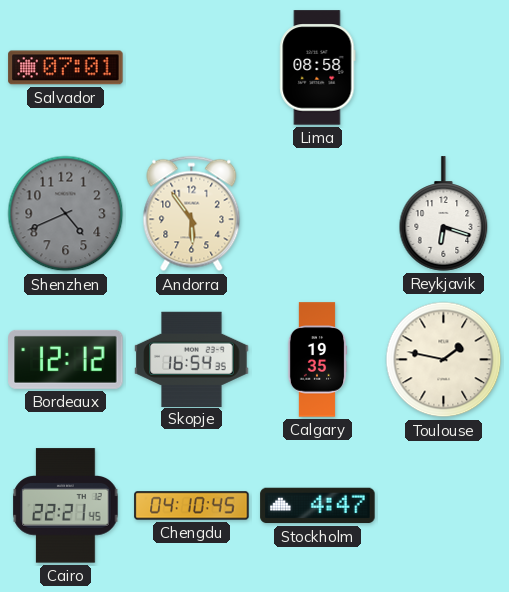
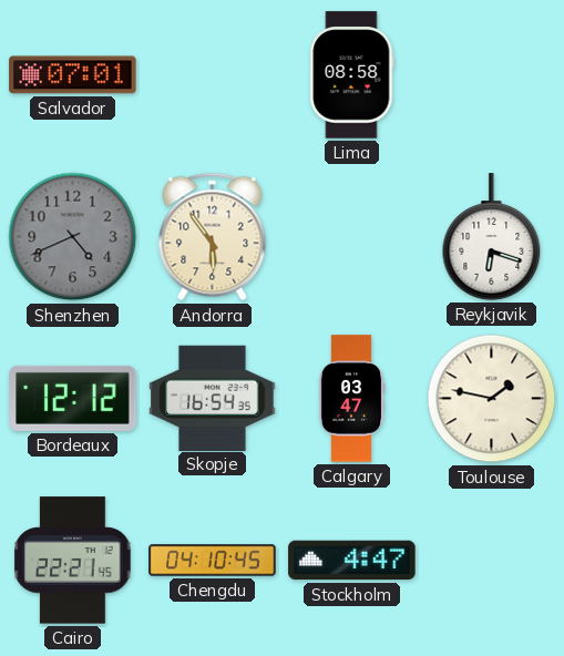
Calgary: 19:35 -> 03:47
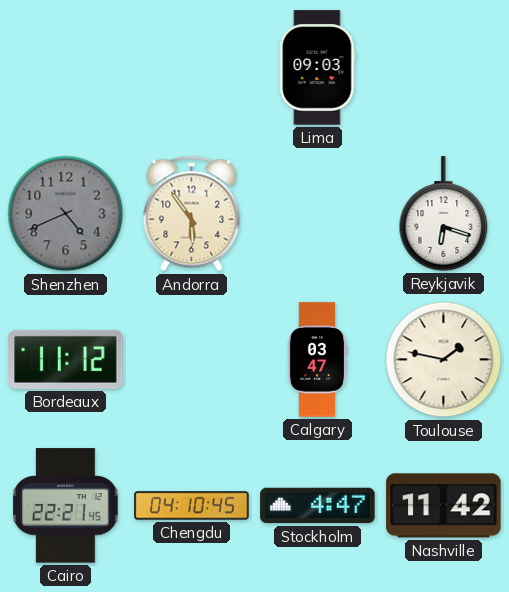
Salvador: 07:01 -> none
Lima: 08:58 -> 09:03
Bordeaux: 12:12 -> 11:12
Skopje: 16:54 -> none
Nashville: none -> 11:42
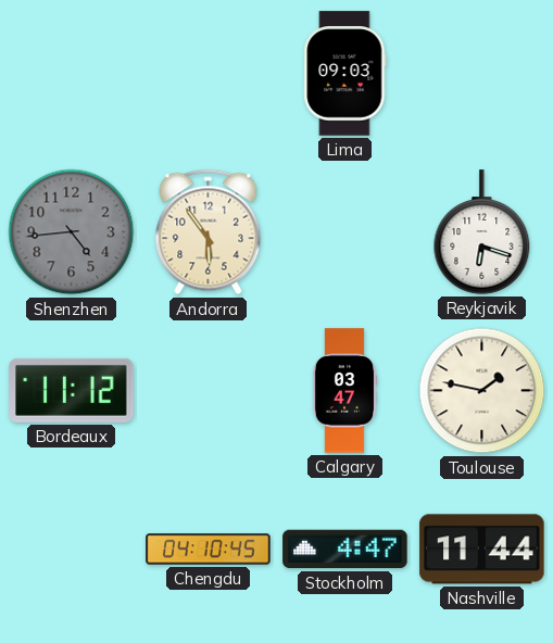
Shenzhen: 4:41 -> 4:44
Cairo: 22:21 -> none
Nashville: 11:42 -> 11:44
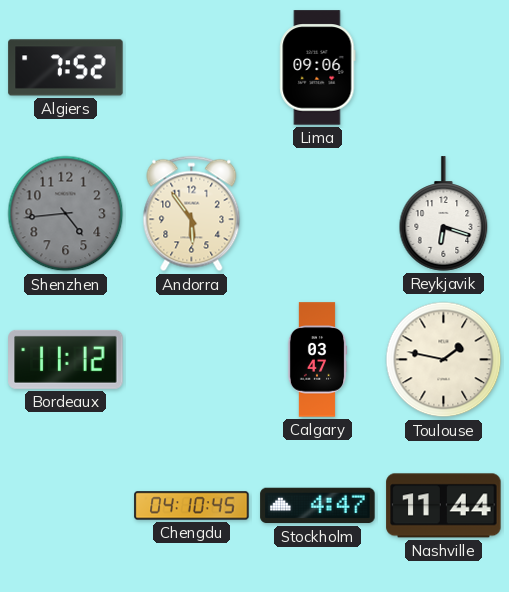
Algiers: none -> 7:52
Lima: 09:03 -> 09:06
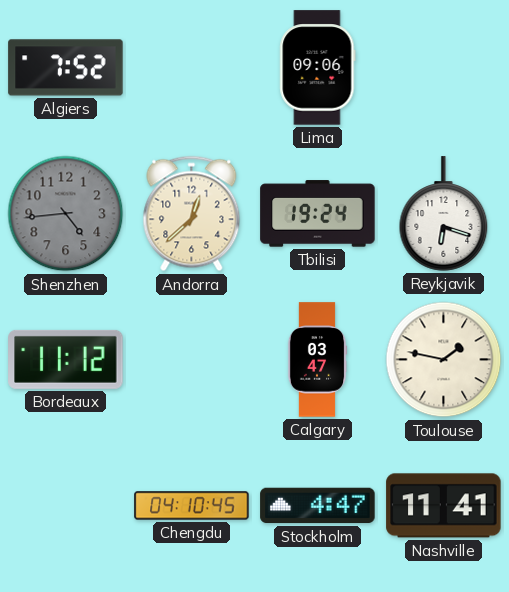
Andorra: 5:54 -> 12:38
Tbilisi: none -> 19:24
Nashville: 11:44 -> 11:41
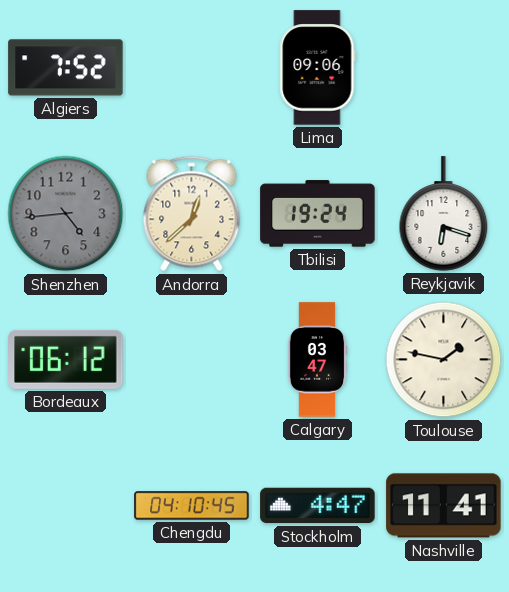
Bordeaux: 11:12 -> 06:12
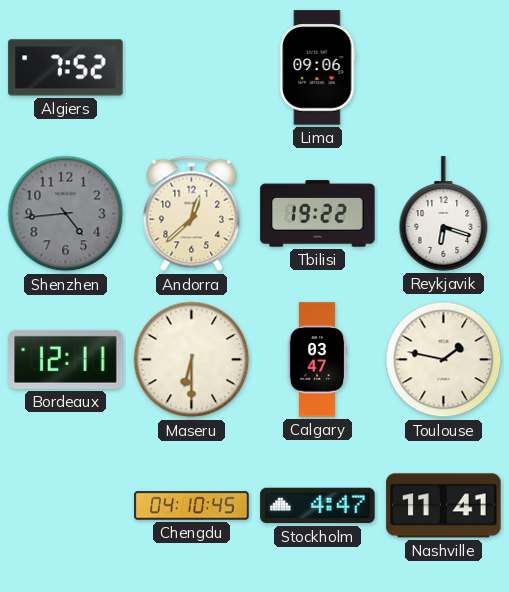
Tbilisi: 19:24 -> 19:22
Bordeaux: 06:12 -> 12:11
Maseru: none -> 6:30
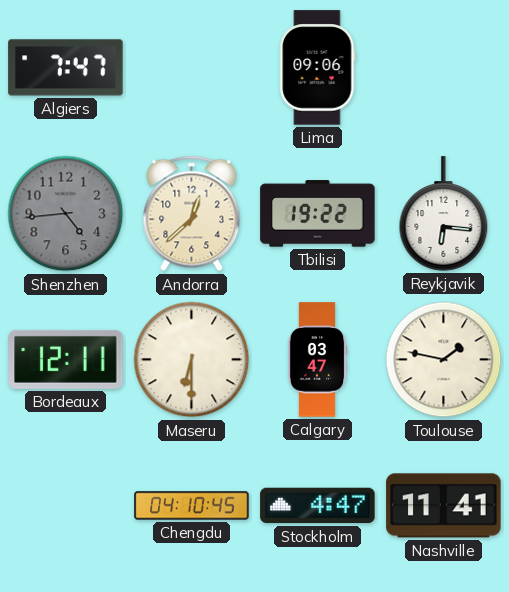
Algiers: 7:52 -> 7:47
Reykjavik: 6:18 -> 6:16
